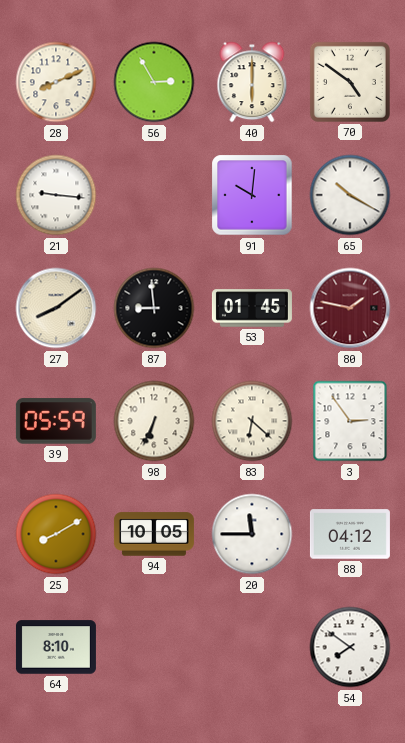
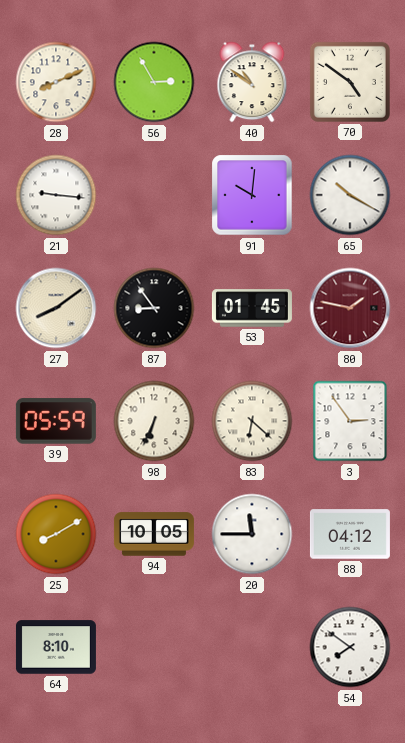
40: 6:00 -> 10:51
87: 8:59 -> 8:54
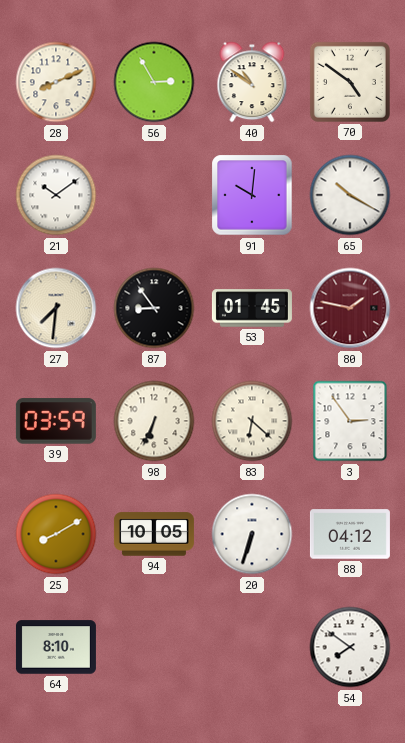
21: 9:16 -> 10:09
27: 8:09 -> 7:31
39: 05:59 -> 03:59
20: 11:45 -> 6:33
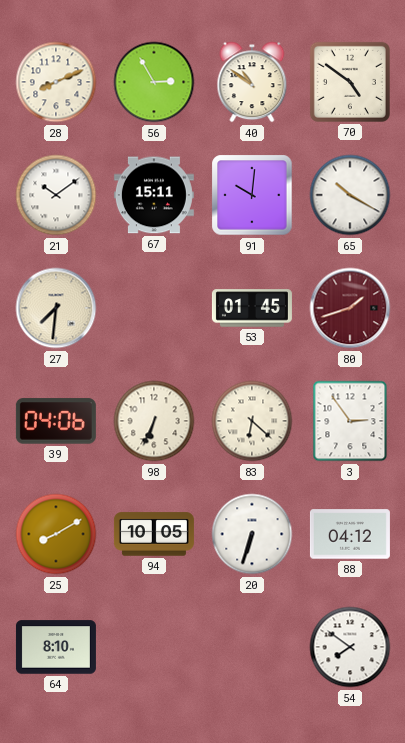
67: none -> 15:11
87: 8:54 -> none
80: 1:47 -> 1:42
39: 03:59 -> 04:06
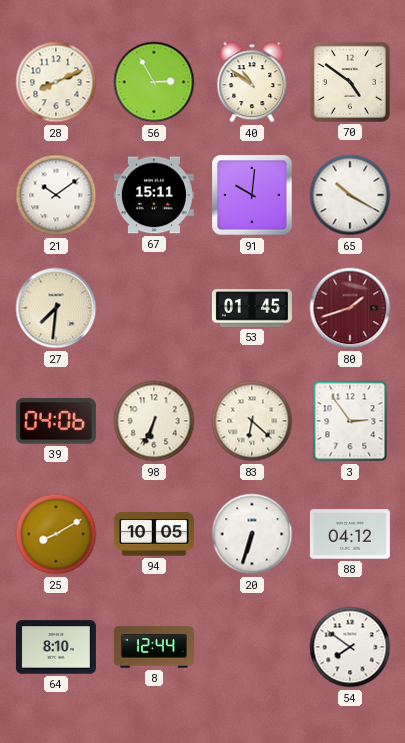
8: none -> 12:44
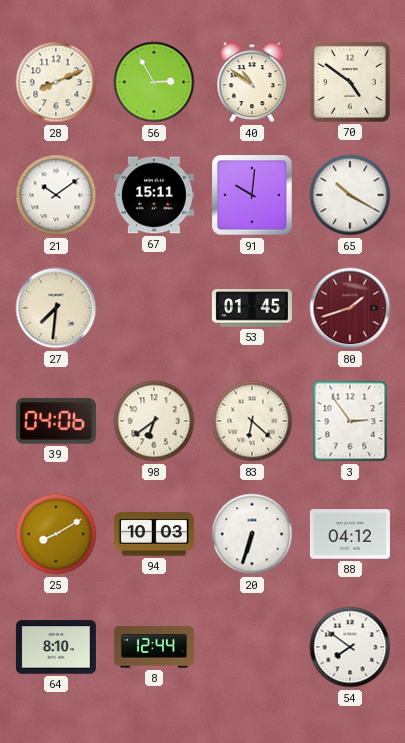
98: 6:34 -> 6:39
94: 10:05 -> 10:03
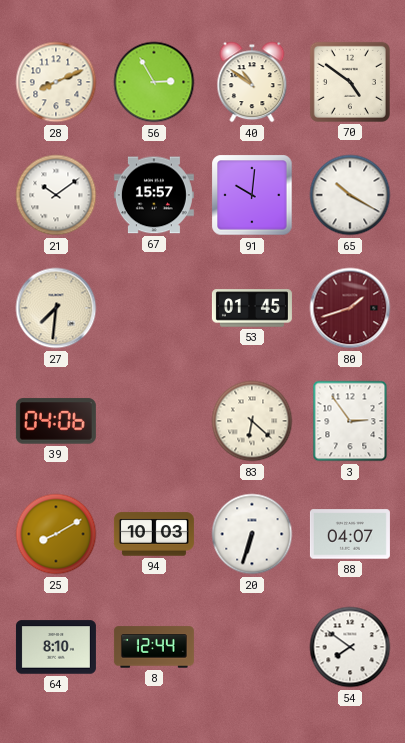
67: 15:11 -> 15:57
98: 6:39 -> none
88: 04:12 -> 04:07
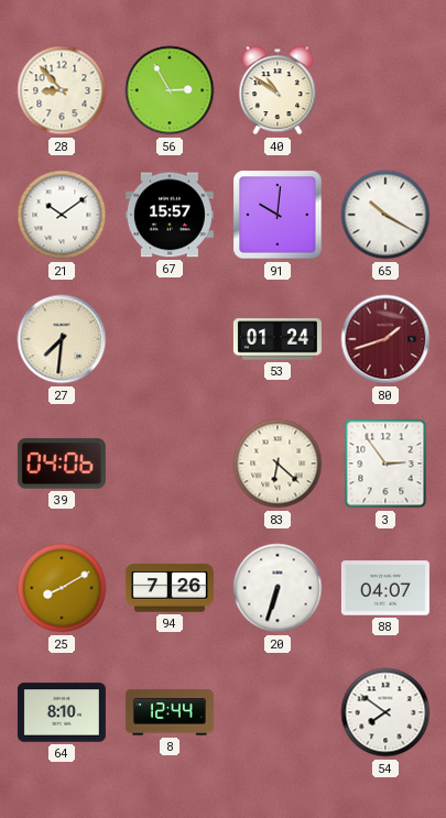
28: 8:11 -> 8:53
70: 4:51 -> none
53: 01:45 -> 01:24
94: 10:03 -> 7:26
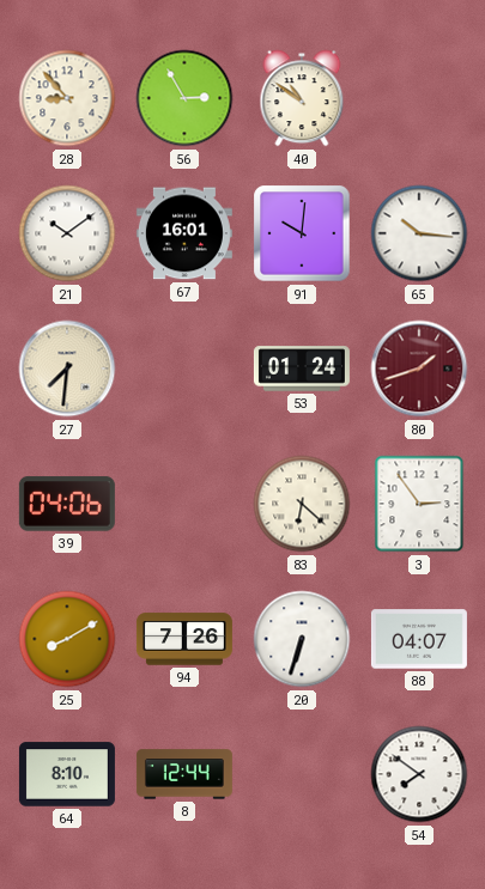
67: 15:57 -> 16:01
65: 10:20 -> 10:16
